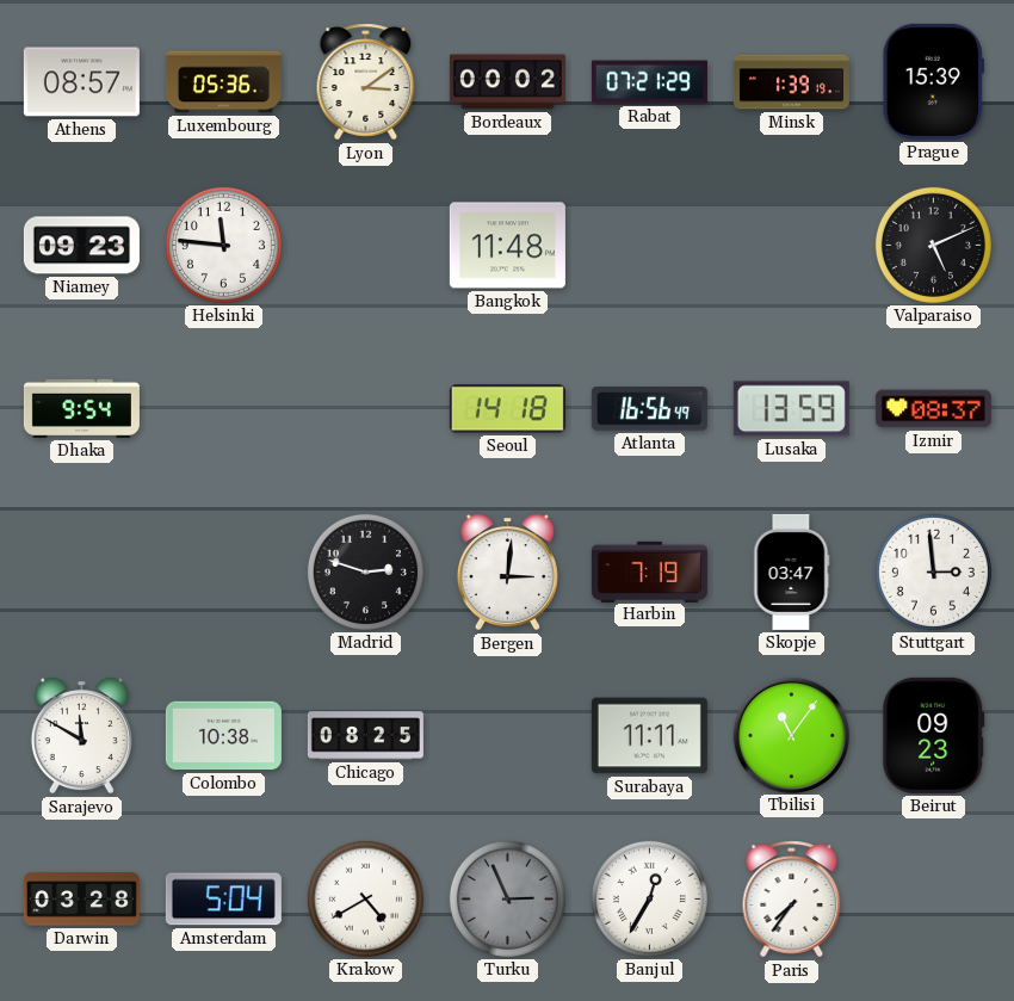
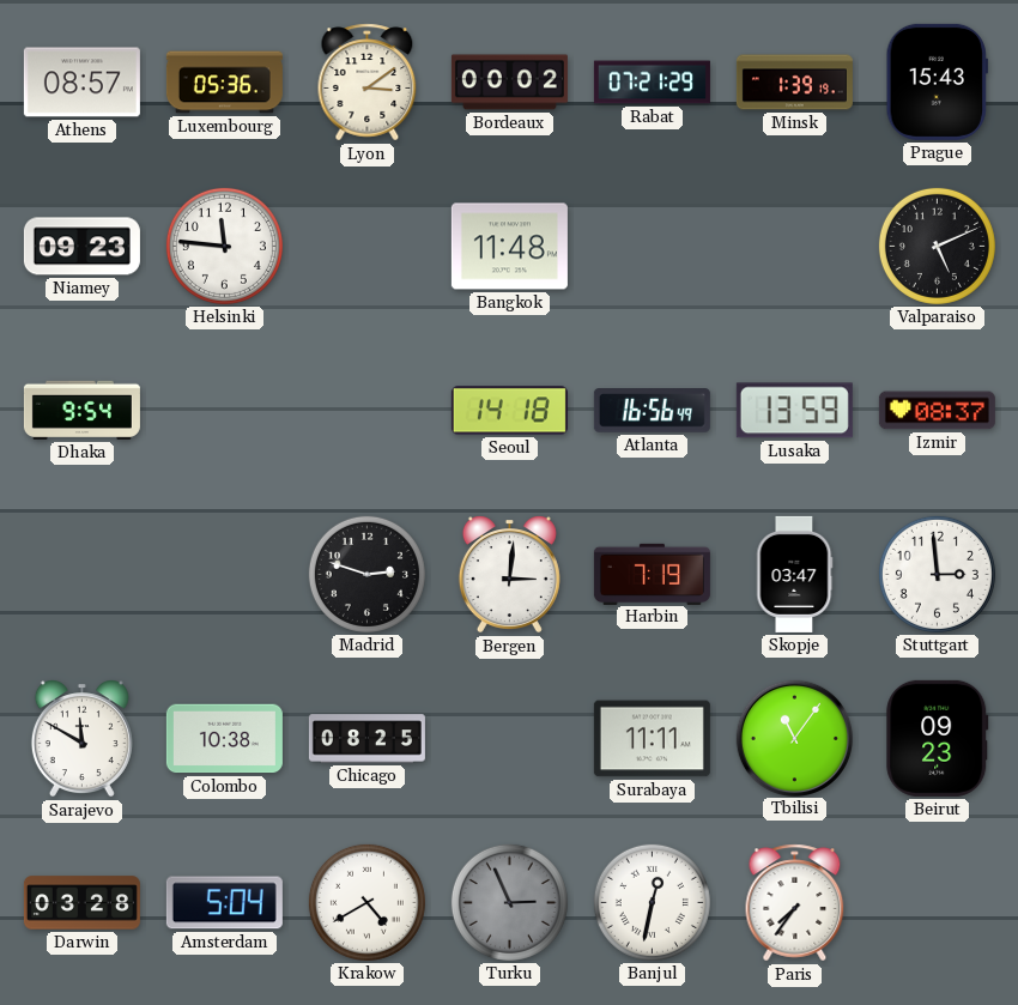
Prague: 15:39 -> 15:43
Banjul: 12:35 -> 12:32
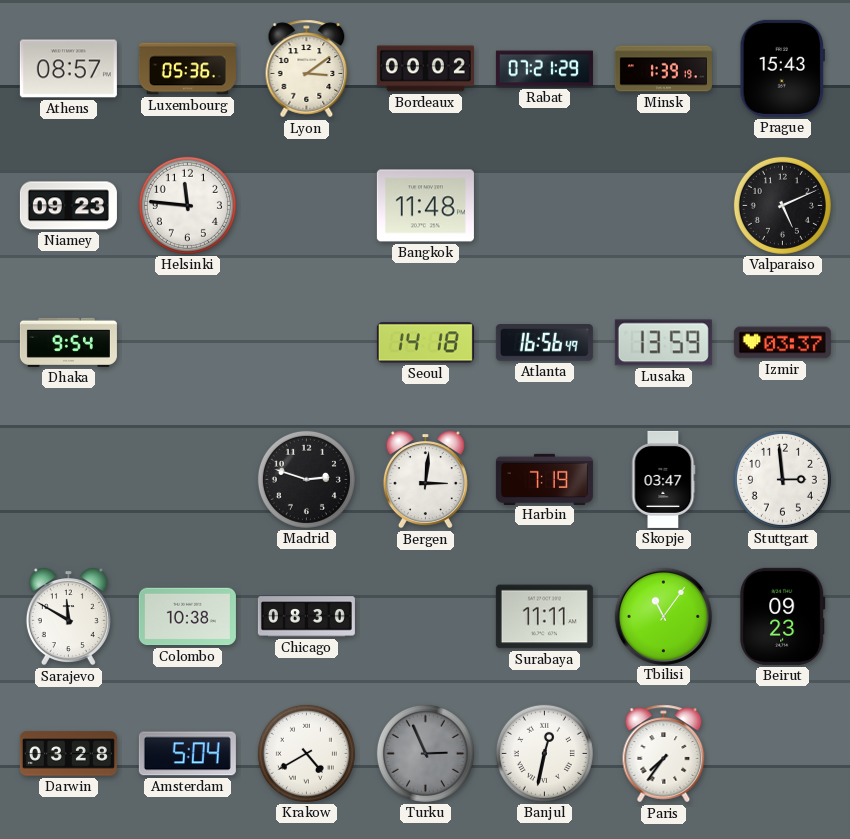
Izmir: 08:37 -> 03:37
Chicago: 08:25 -> 08:30
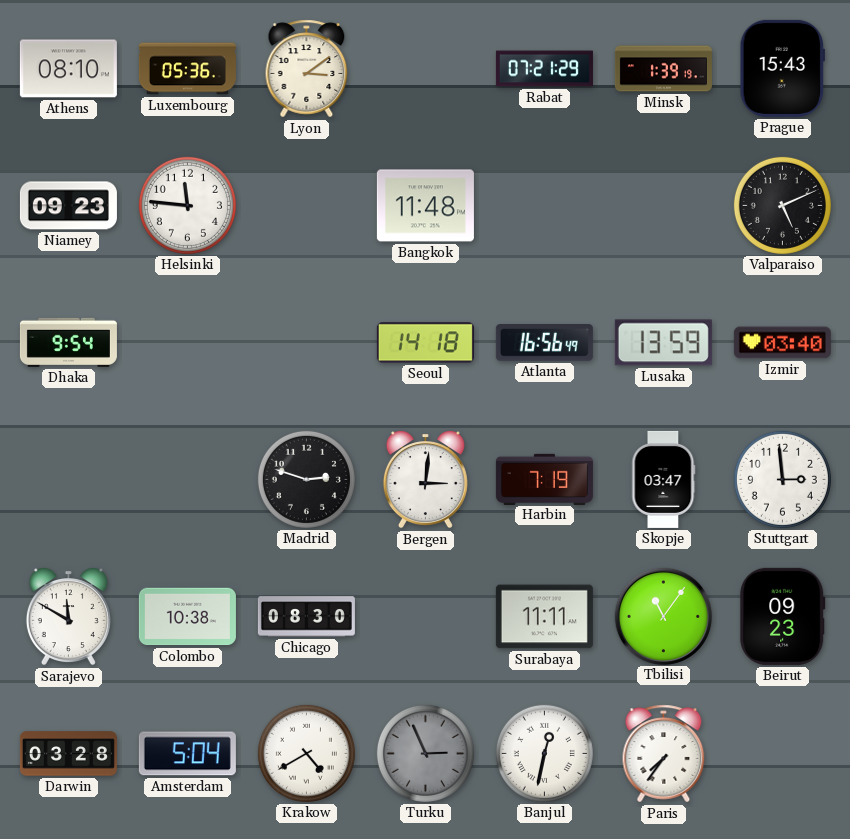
Athens: 08:57 -> 08:10
Bordeaux: 00:02 -> none
Izmir: 03:37 -> 03:40
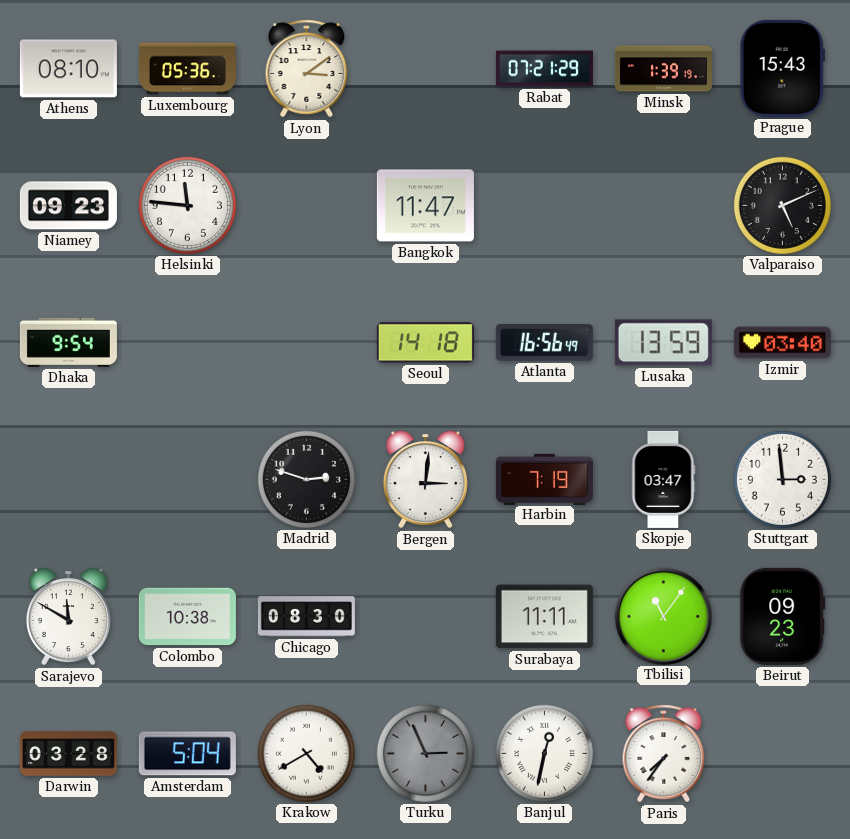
Bangkok: 11:48 -> 11:47
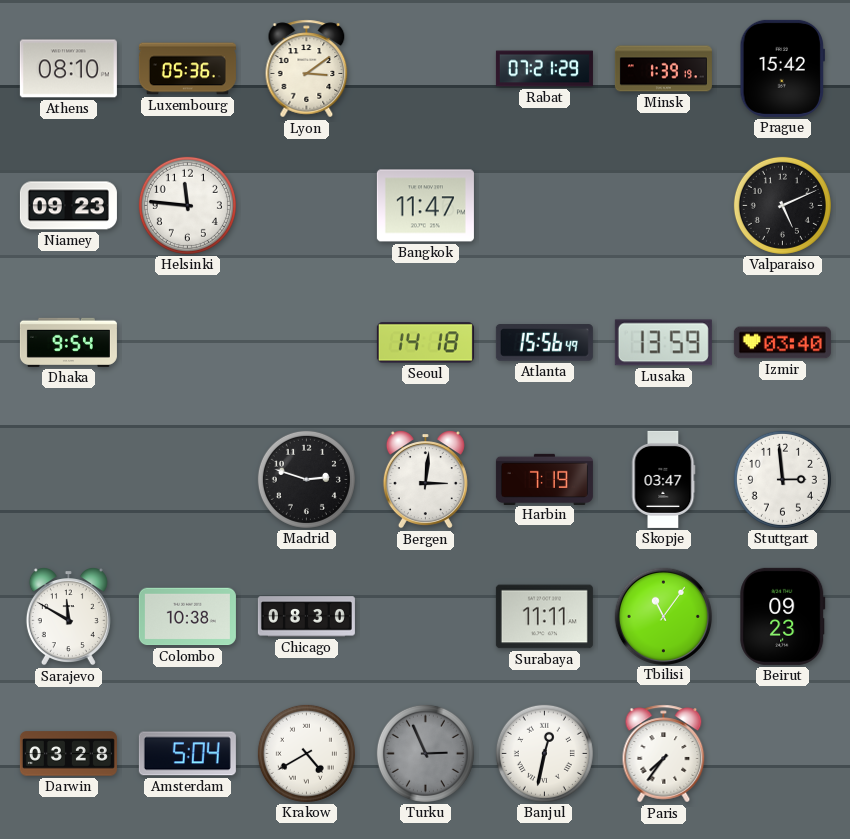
Prague: 15:43 -> 15:42
Atlanta: 16:56 -> 15:56
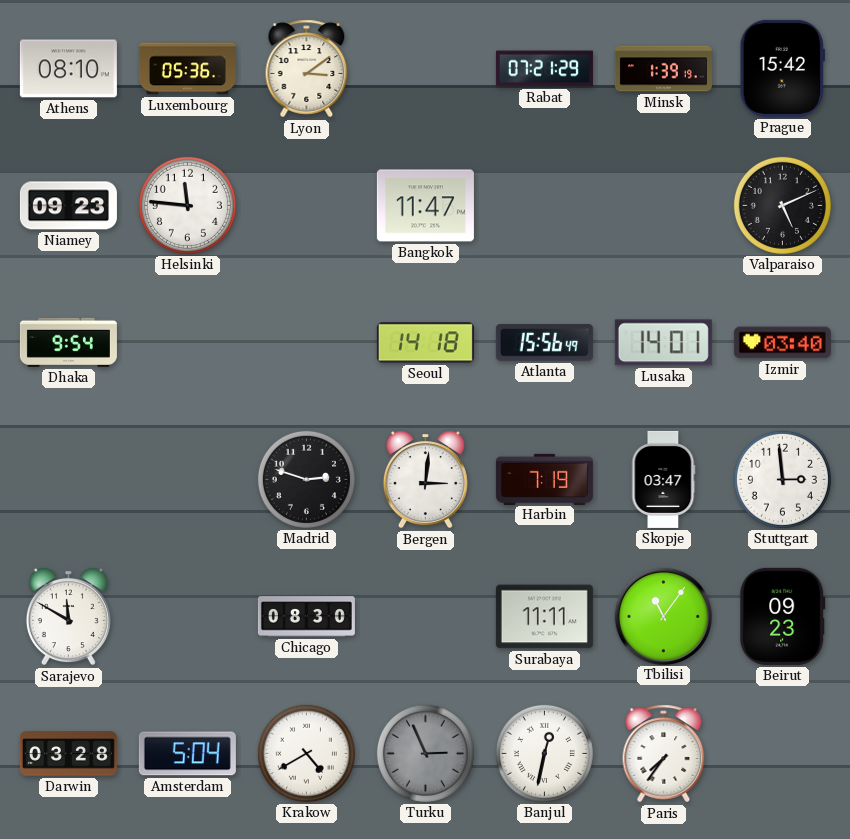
Lusaka: 13:59 -> 14:01
Colombo: 10:38 -> none
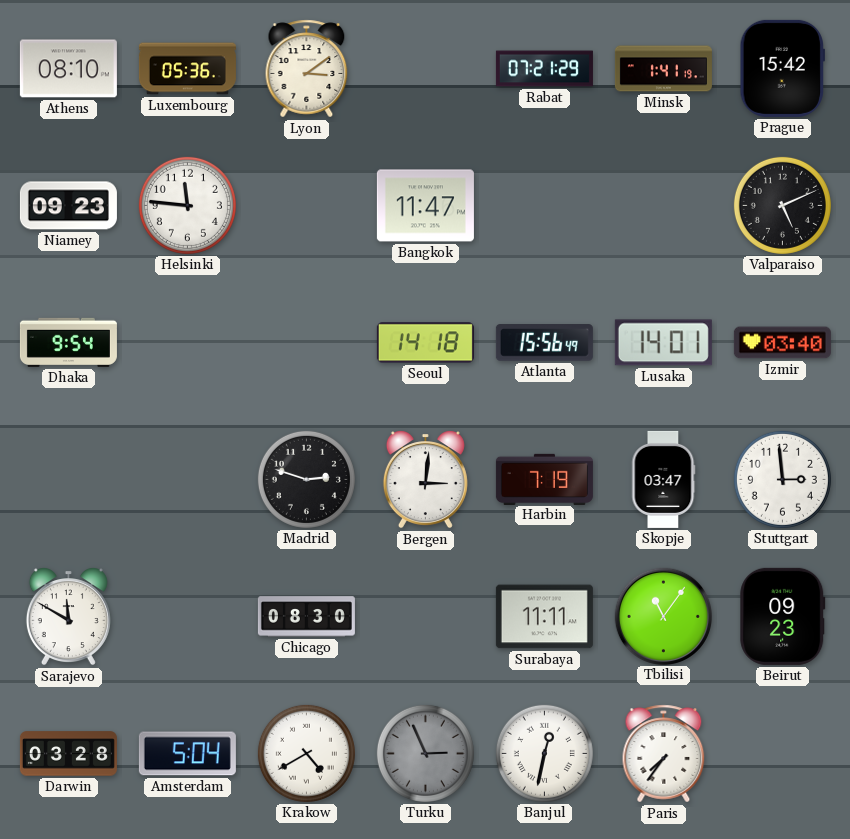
Minsk: 1:39 -> 1:41
